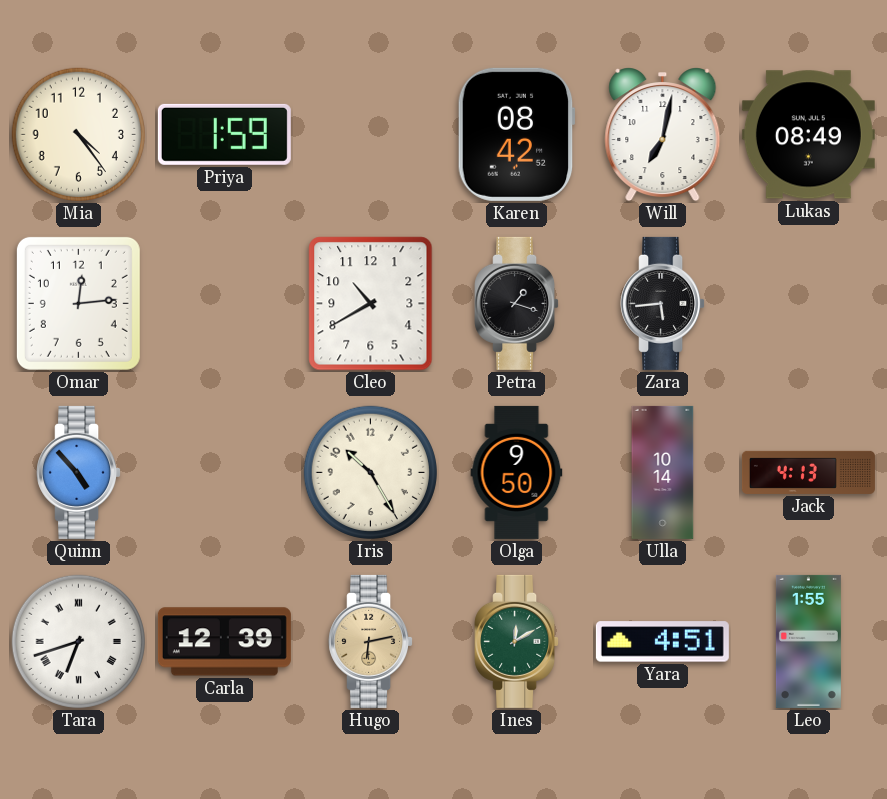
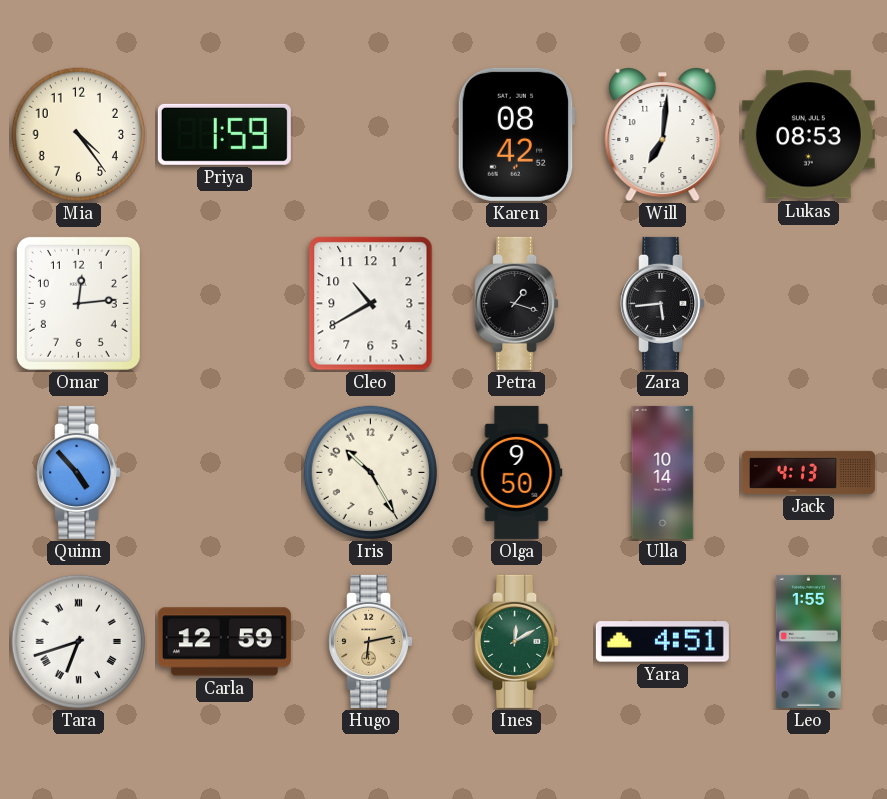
Will: 7:02 -> 7:01
Lukas: 08:49 -> 08:53
Carla: 12:39 -> 12:59
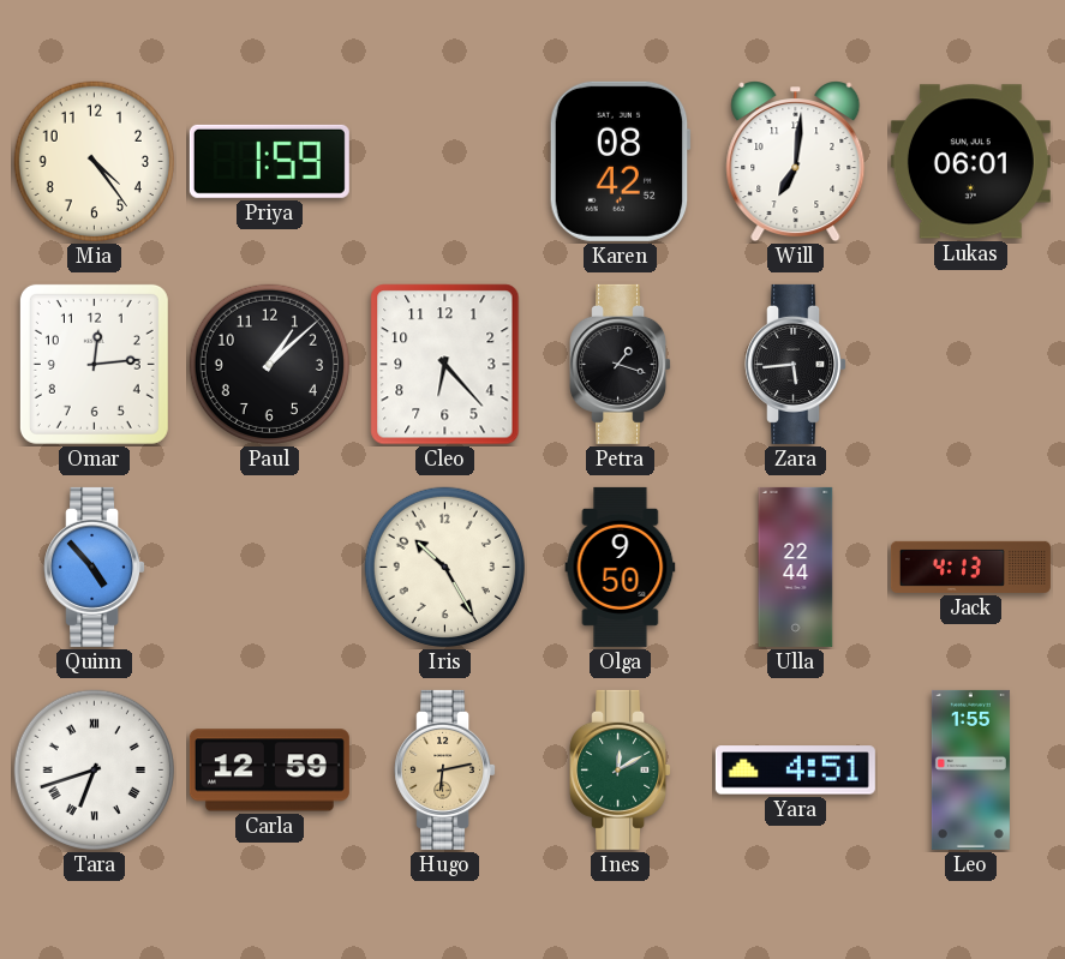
Lukas: 08:53 -> 06:01
Paul: none -> 1:08
Cleo: 10:40 -> 6:23
Ulla: 10:14 -> 22:44
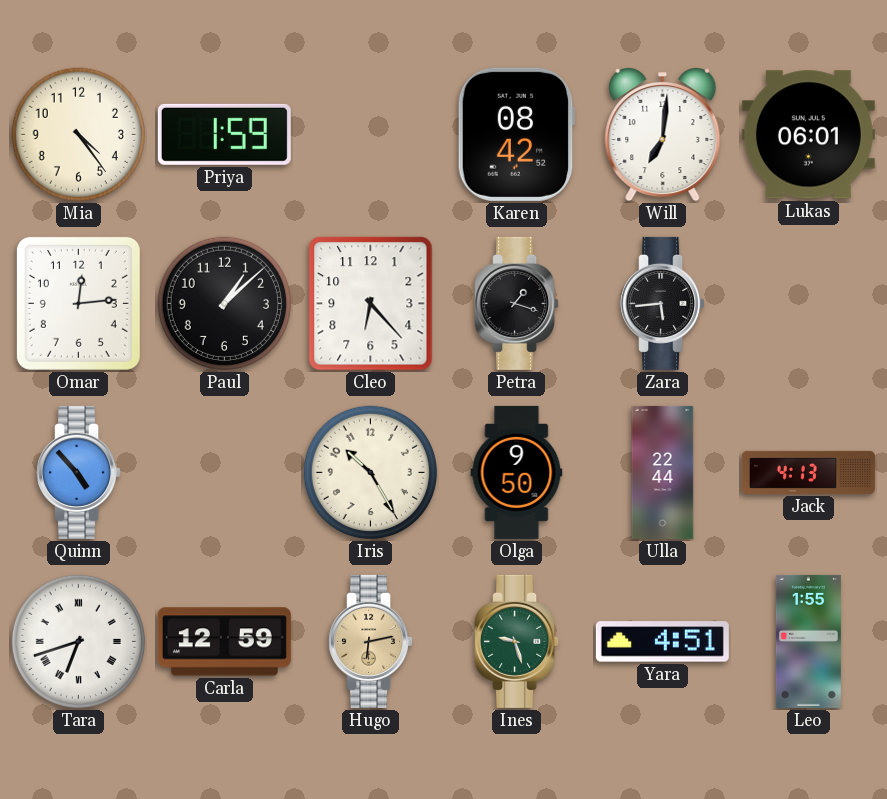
Ines: 12:10 -> 9:27
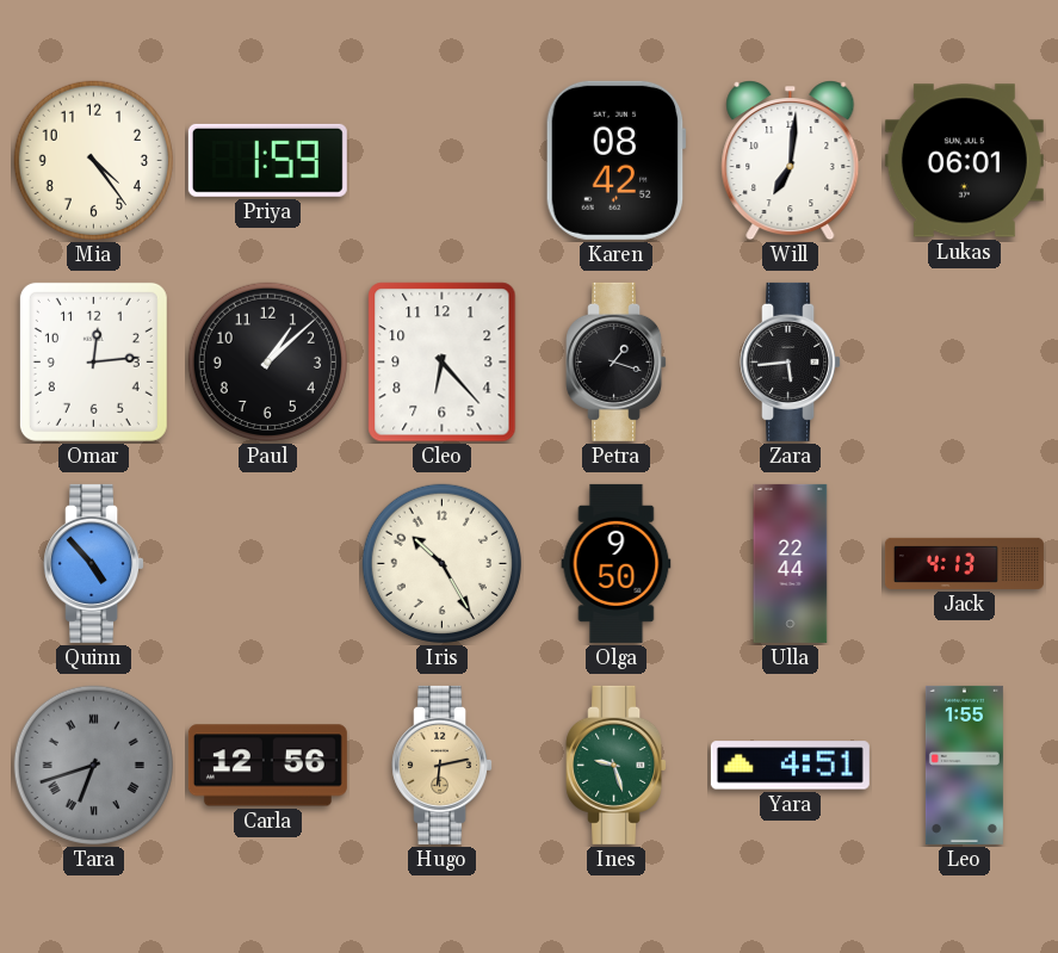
Tara dial: white -> grey
Carla: 12:59 -> 12:56
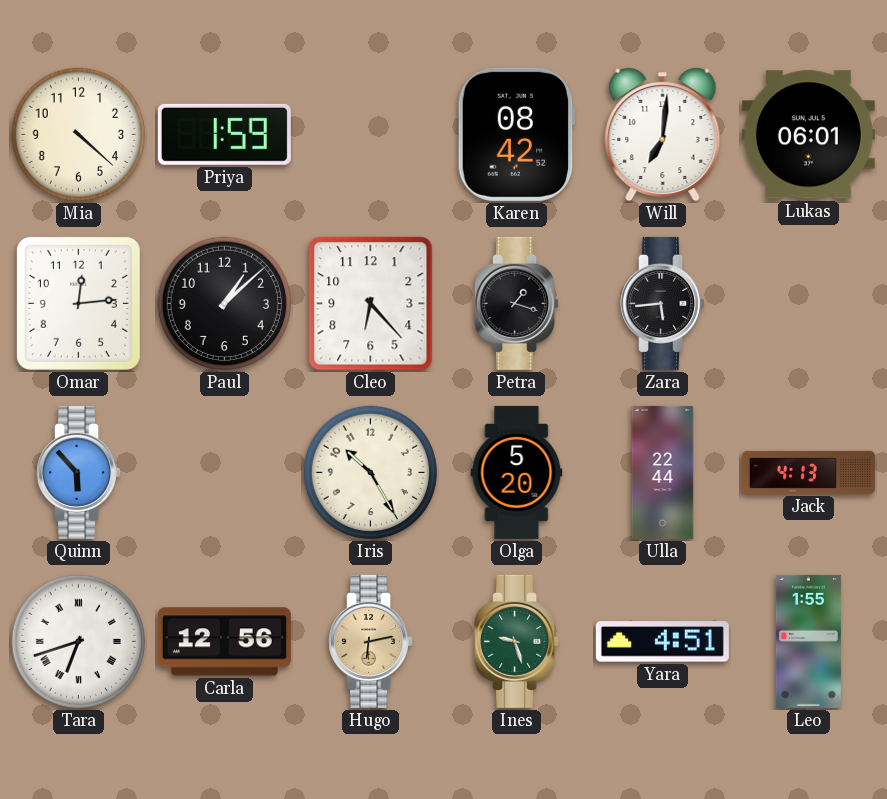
Mia: 4:24 -> 4:22
Quinn: 4:53 -> 5:53
Olga: 9:50 -> 5:20
Tara dial: grey -> white
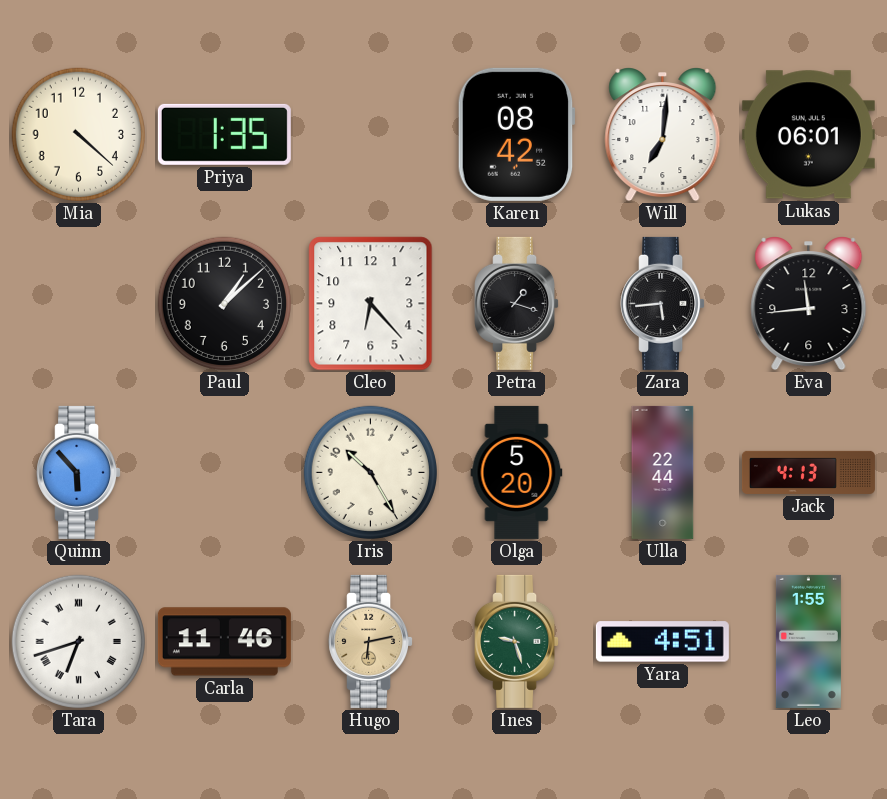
Priya: 1:59 -> 1:35
Omar: 12:14 -> none
Eva: none -> 11:44
Carla: 12:56 -> 11:46
